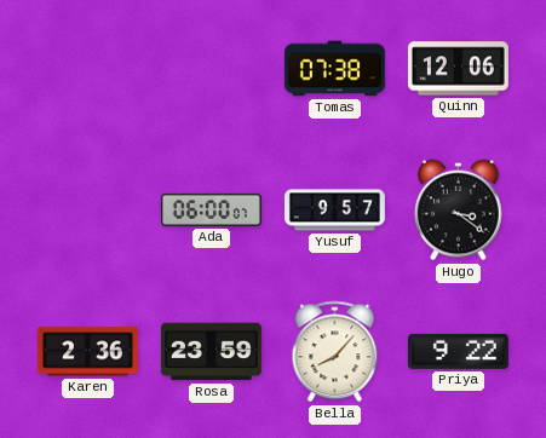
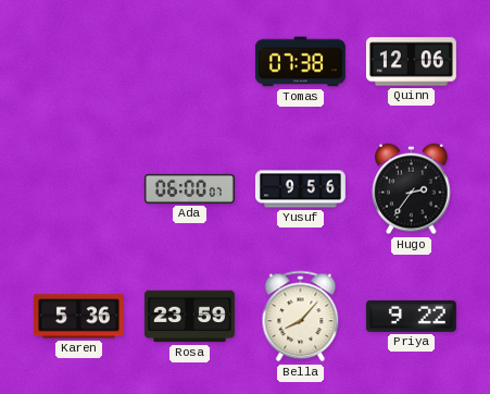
Yusuf: 9:57 -> 9:56
Hugo: 3:21 -> 2:36
Karen: 2:36 -> 5:36
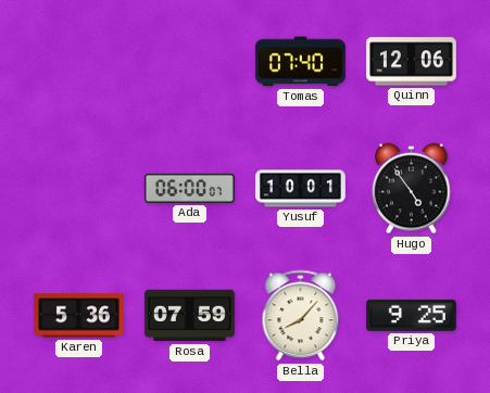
Tomas: 07:38 -> 07:40
Yusuf: 9:56 -> 10:01
Hugo: 2:36 -> 4:54
Rosa: 23:59 -> 07:59
Priya: 9:22 -> 9:25
